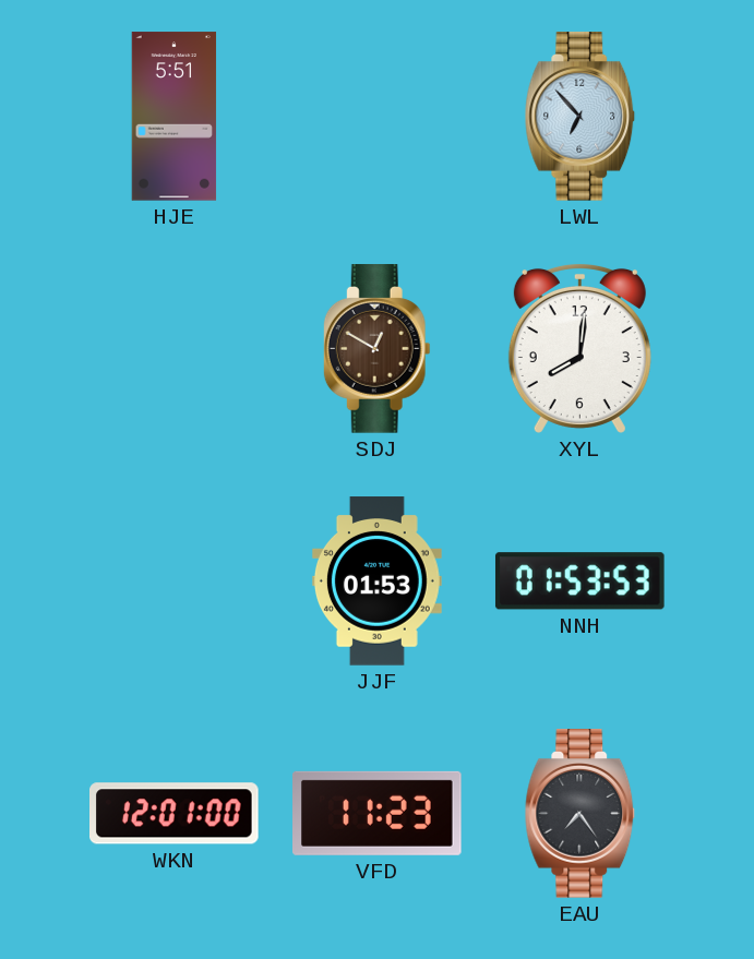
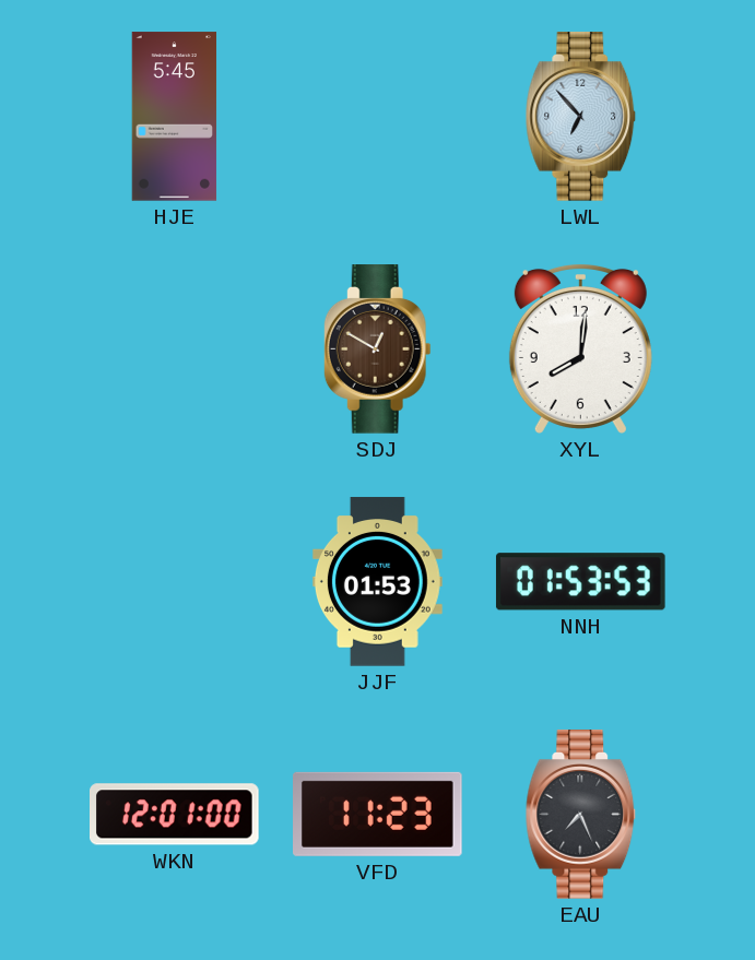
HJE: 5:51 -> 5:45
EAU: 7:24 -> 7:26
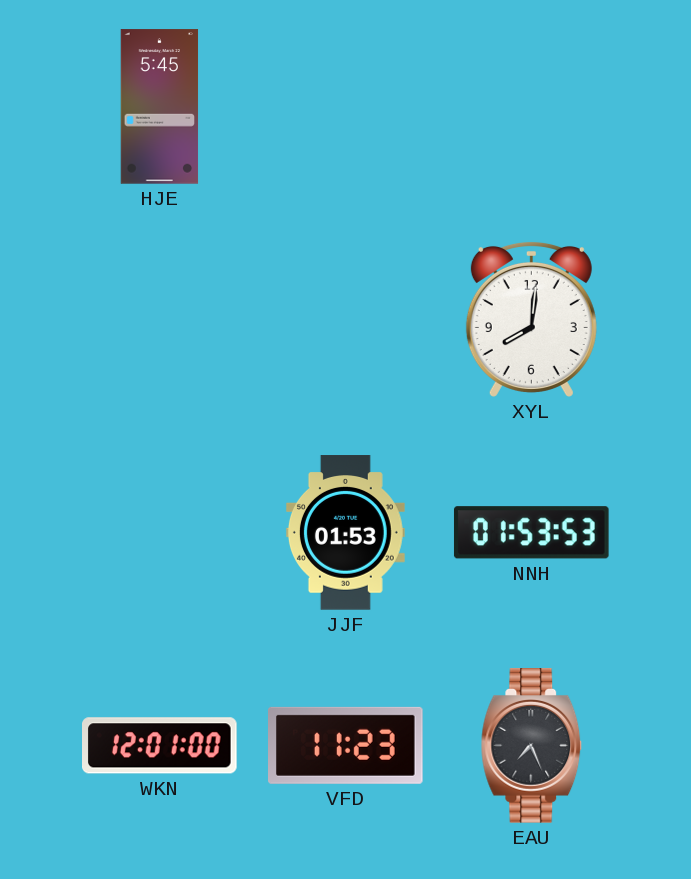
LWL: 6:53 -> none
SDJ: 12:50 -> none
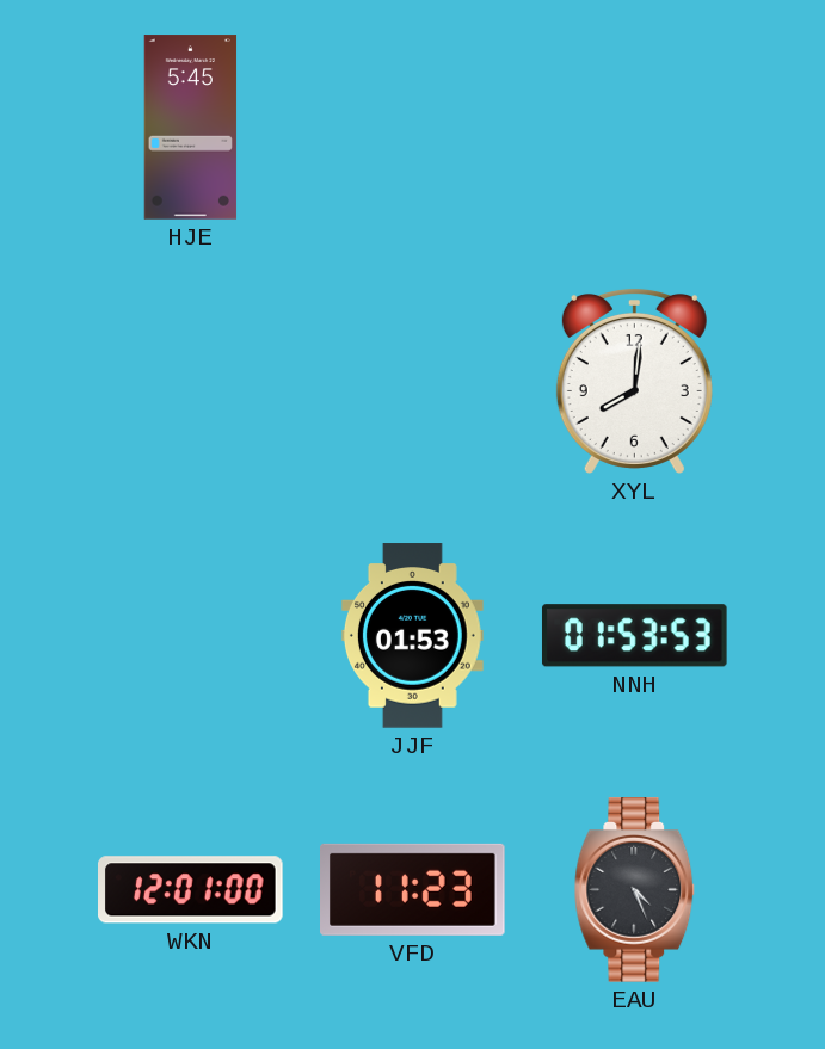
EAU: 7:26 -> 4:26
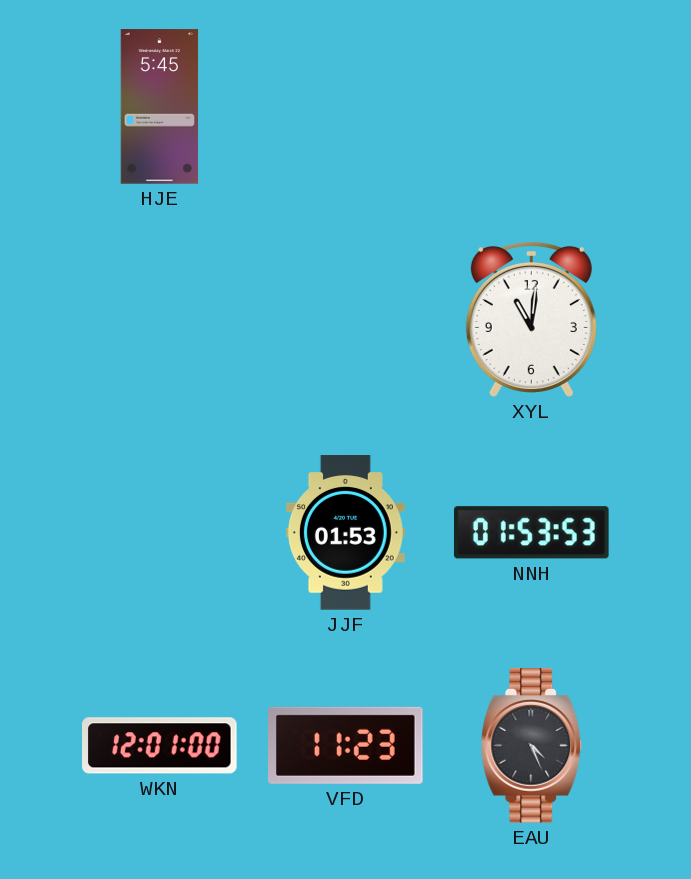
XYL: 8:01 -> 11:01
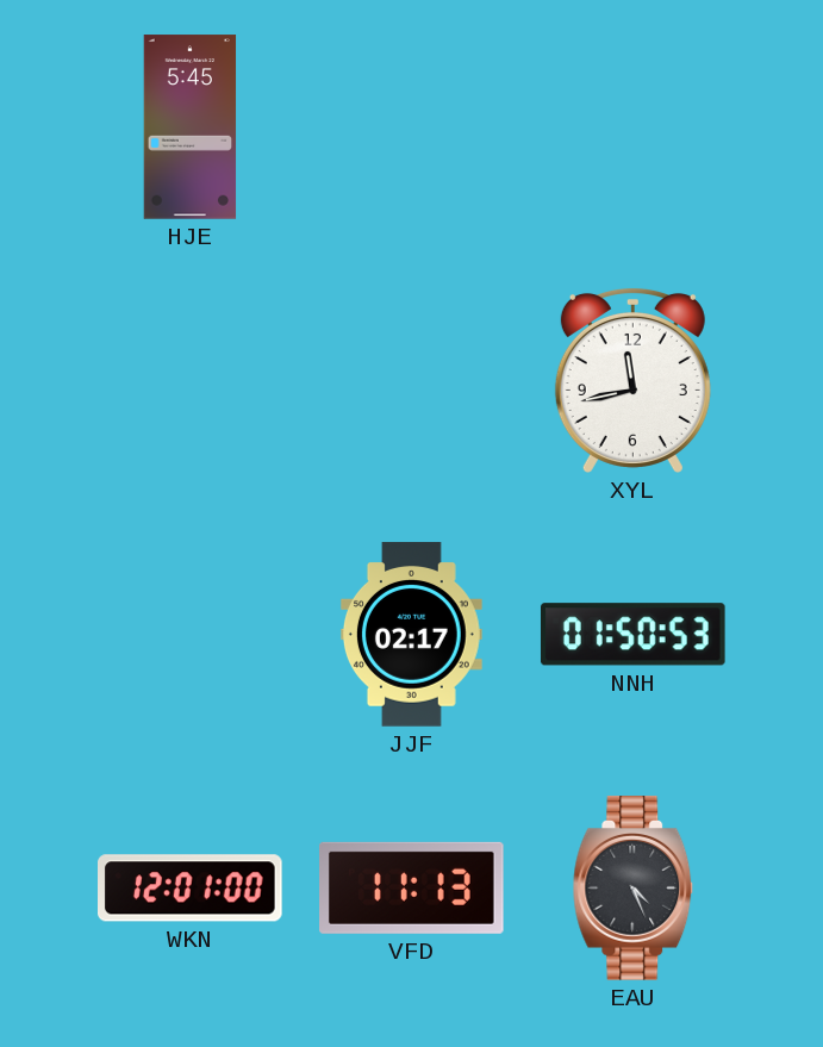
XYL: 11:01 -> 11:43
JJF: 01:53 -> 02:17
NNH: 01:53 -> 01:50
VFD: 11:23 -> 11:13
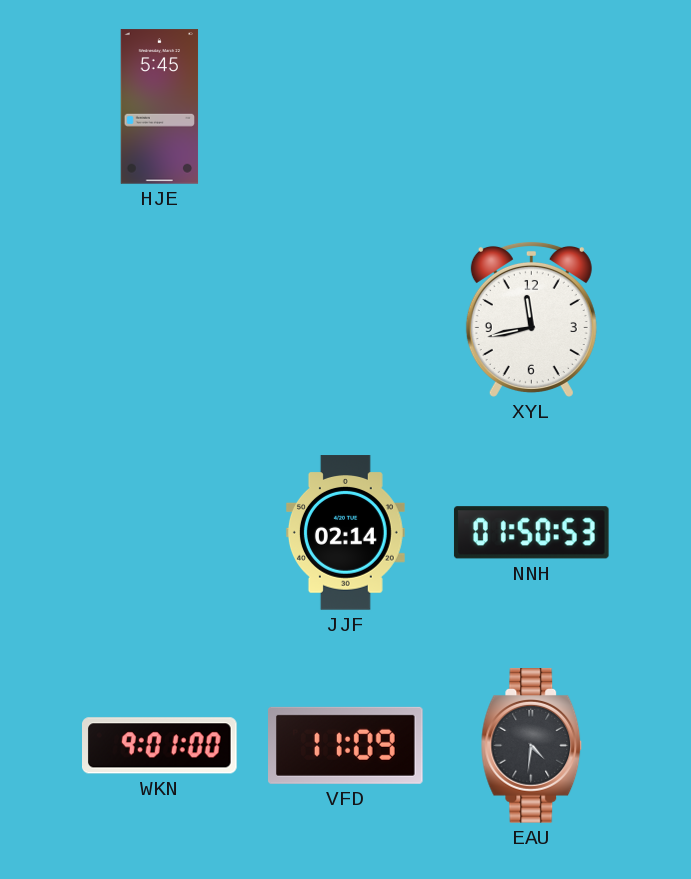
JJF: 02:17 -> 02:14
WKN: 12:01 -> 9:01
VFD: 11:13 -> 11:09
EAU: 4:26 -> 4:31
